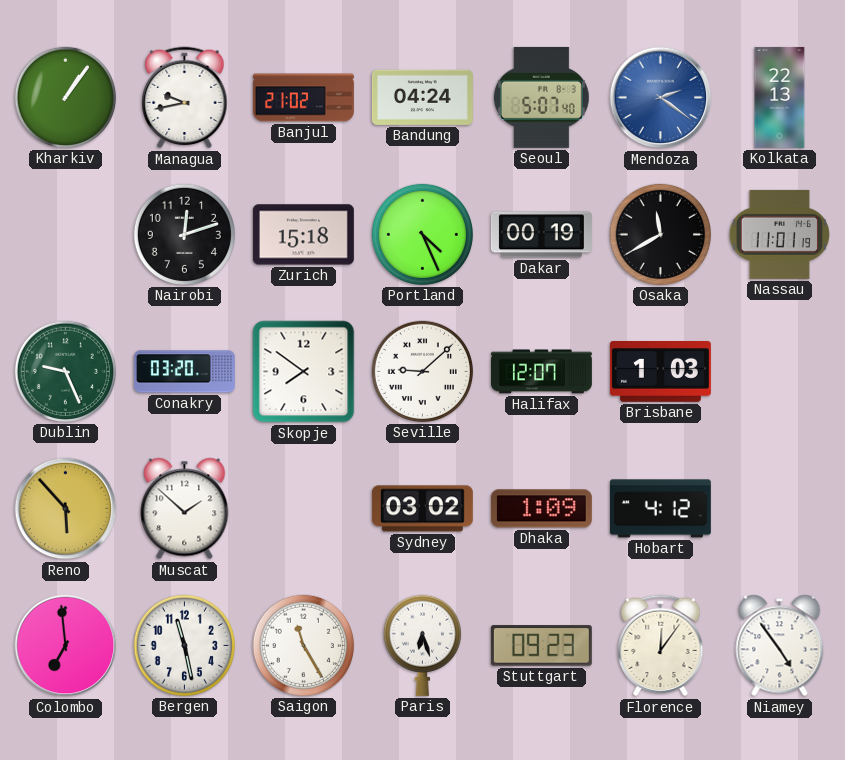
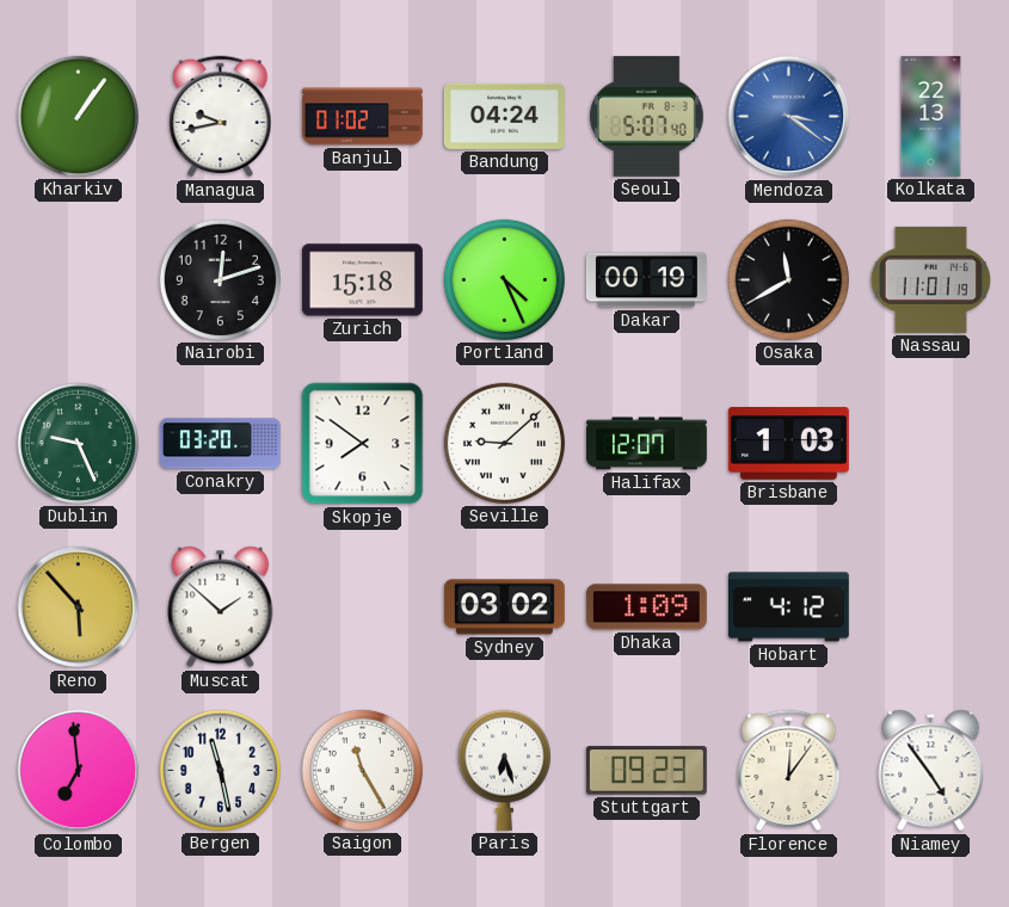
Banjul: 21:02 -> 01:02
Mendoza: 2:21 -> 3:21
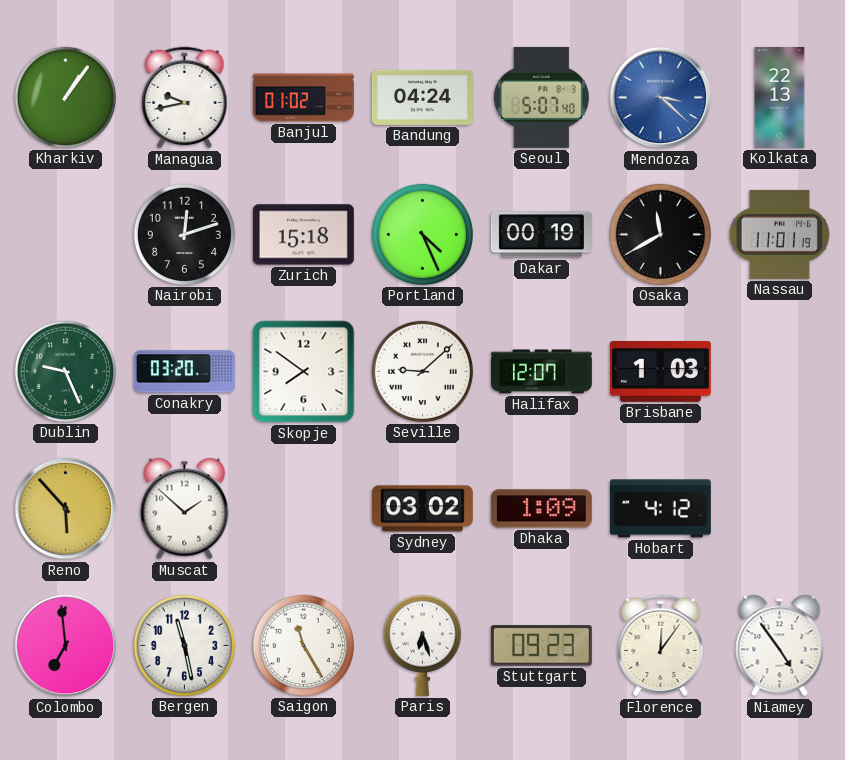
Mendoza: 3:21 -> 3:22
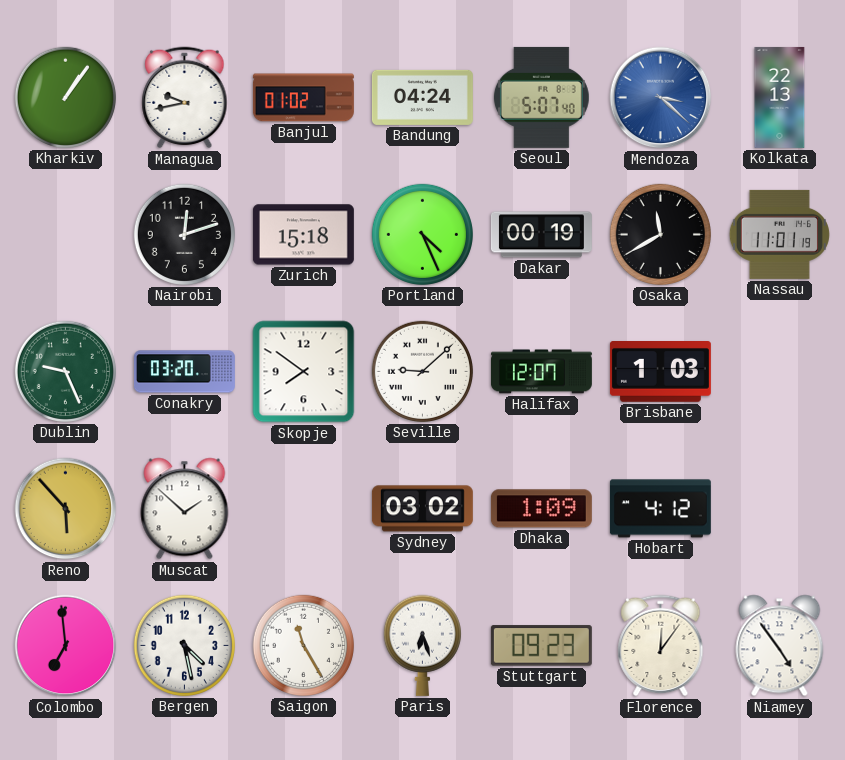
Bergen: 11:28 -> 4:28
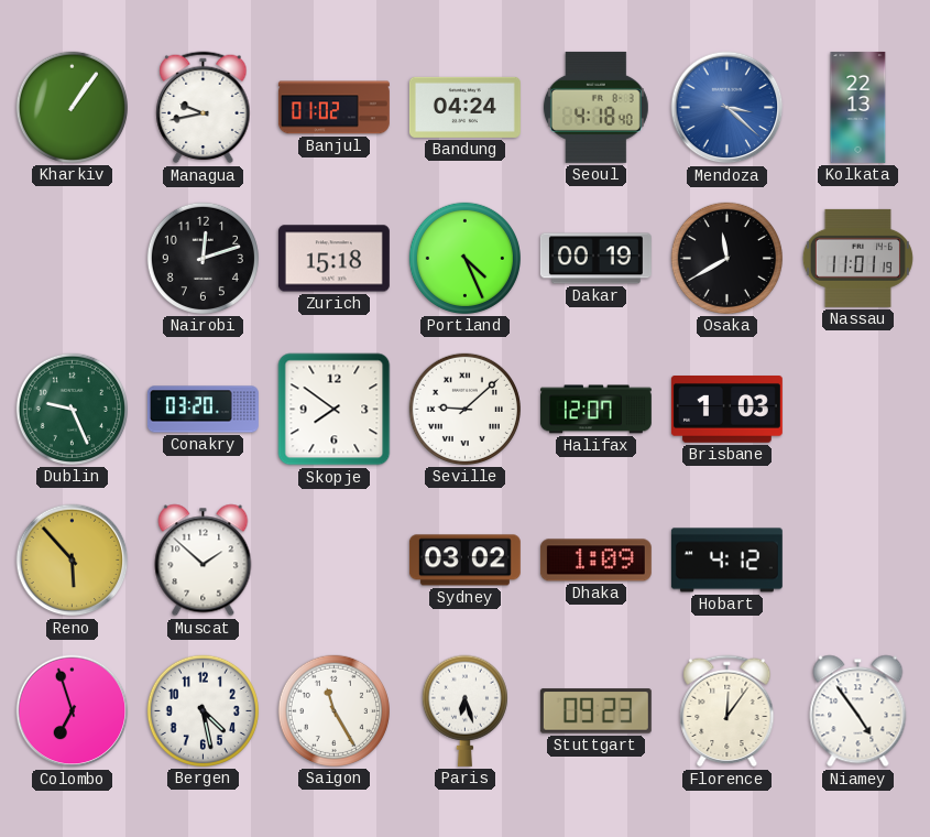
Seoul: 5:07 -> 4:18
Colombo: 6:59 -> 6:57
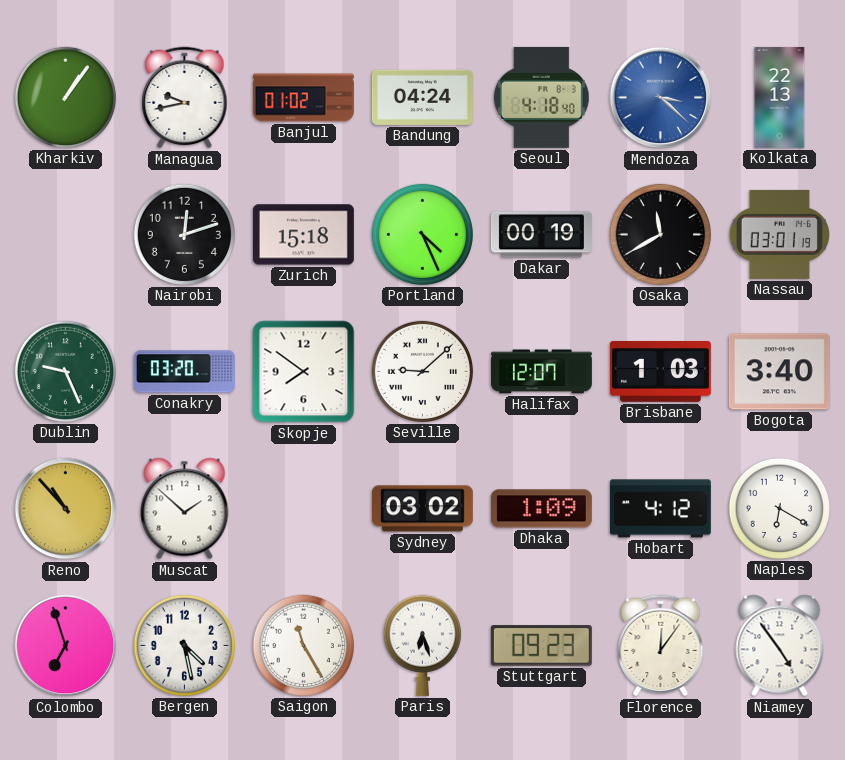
Nassau: 11:01 -> 03:01
Bogota: none -> 3:40
Reno: 5:53 -> 10:53
Naples: none -> 6:20
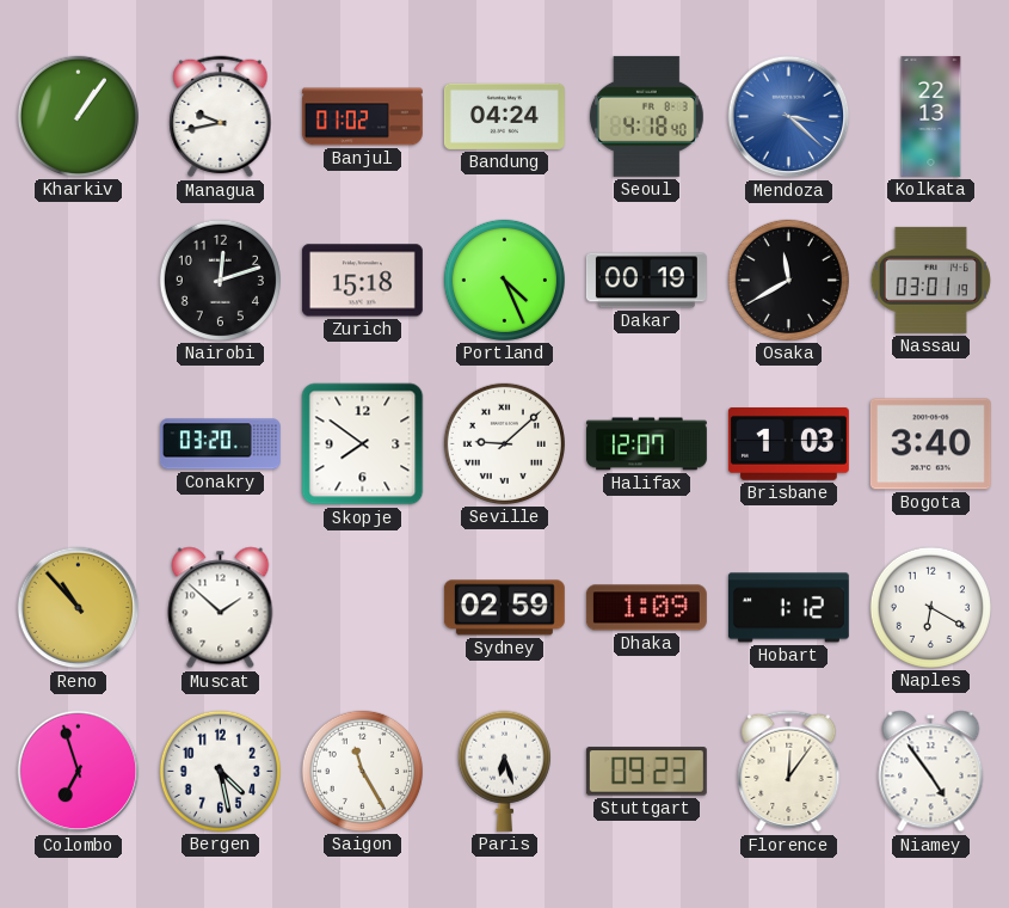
Dublin: 9:26 -> none
Sydney: 03:02 -> 02:59
Hobart: 4:12 -> 1:12
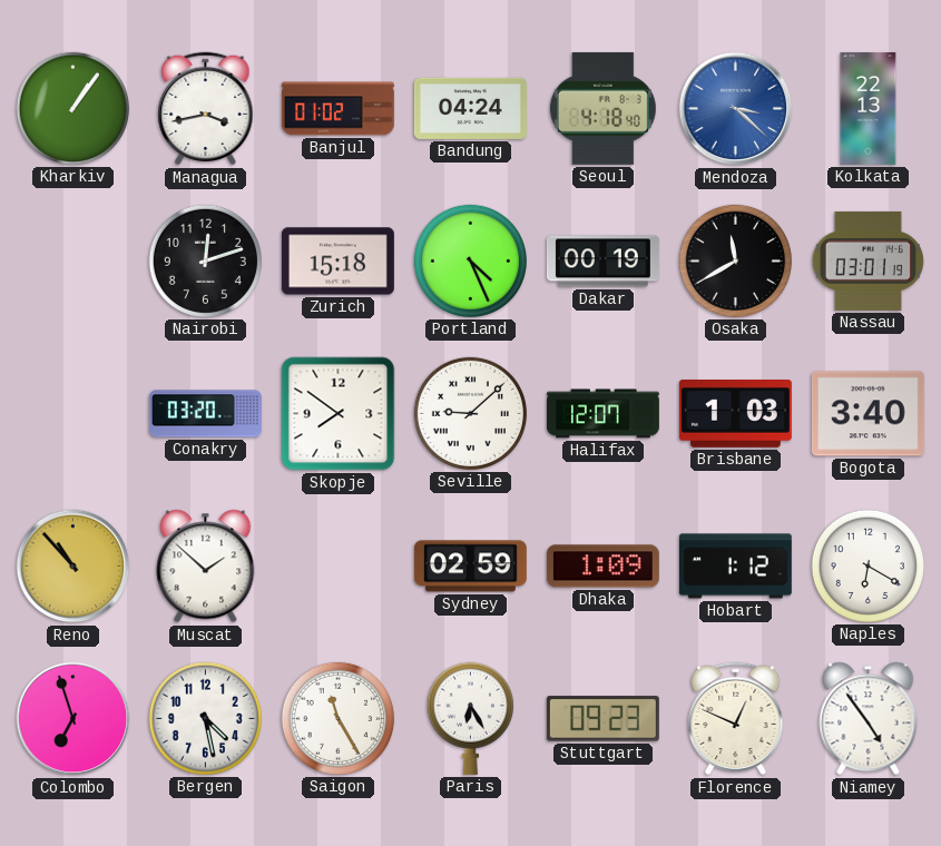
Managua: 9:43 -> 3:43
Paris: 6:27 -> 6:25
Florence: 12:06 -> 12:49
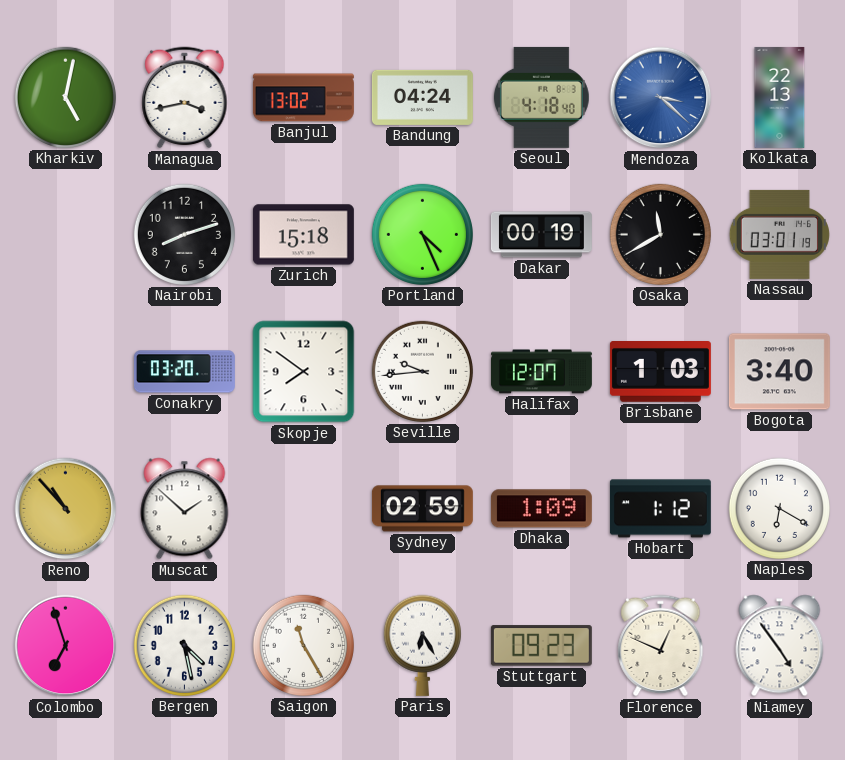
Kharkiv: 1:06 -> 5:02
Banjul: 01:02 -> 13:02
Nairobi: 12:12 -> 8:12
Seville: 9:08 -> 9:44
